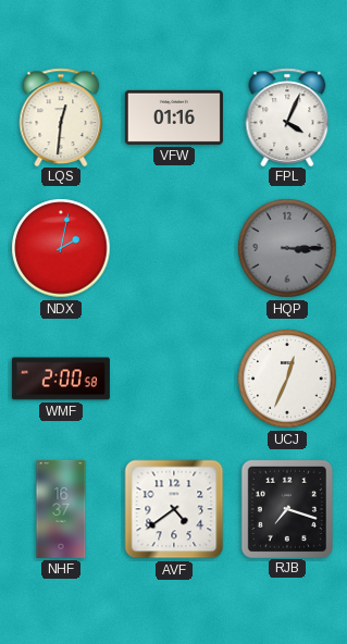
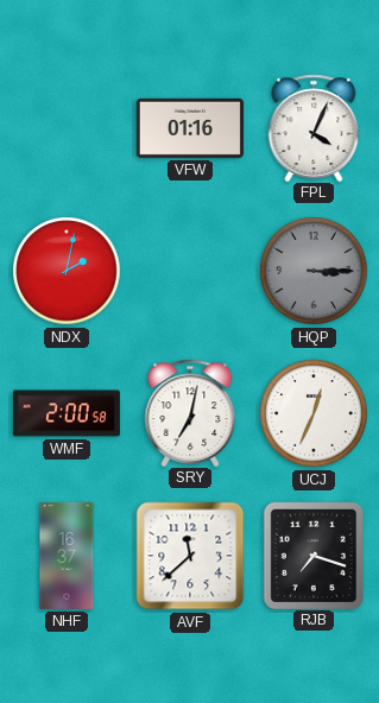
LQS: 12:31 -> none
SRY: none -> 7:02
AVF: 4:39 -> 11:38
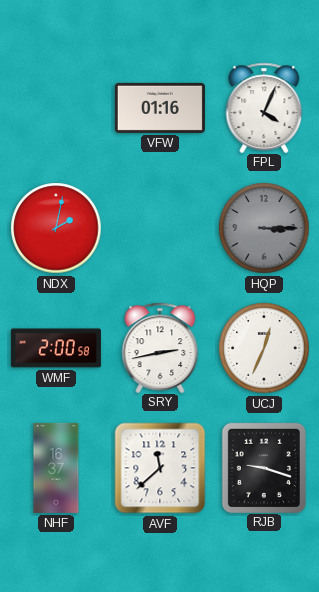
SRY: 7:02 -> 2:43
RJB: 7:18 -> 9:18
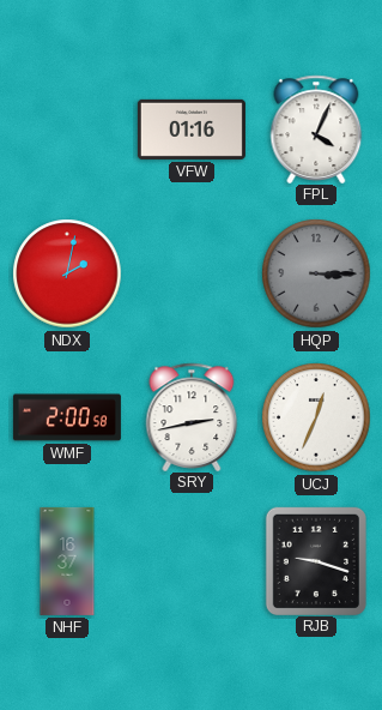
AVF: 11:38 -> none
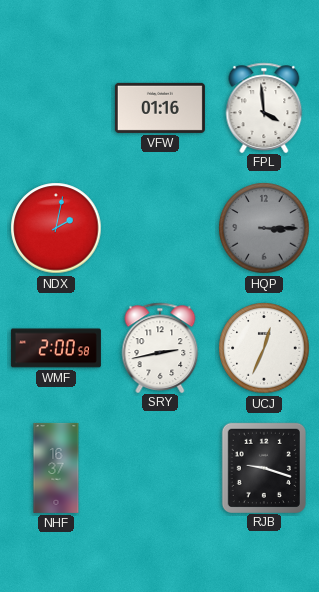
FPL: 4:04 -> 3:59
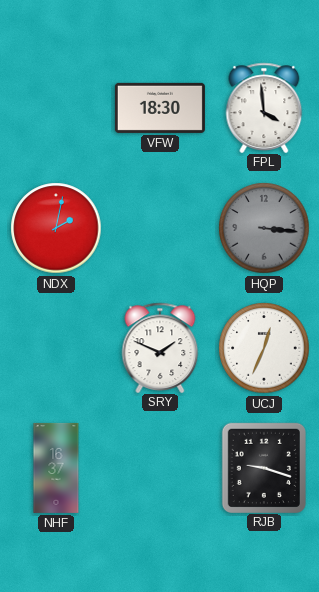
VFW: 01:16 -> 18:30
HQP: 3:15 -> 3:16
WMF: 2:00 -> none
SRY: 2:43 -> 1:49
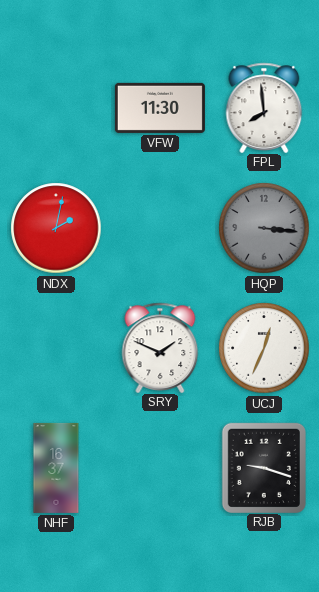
VFW: 18:30 -> 11:30
FPL: 3:59 -> 7:59
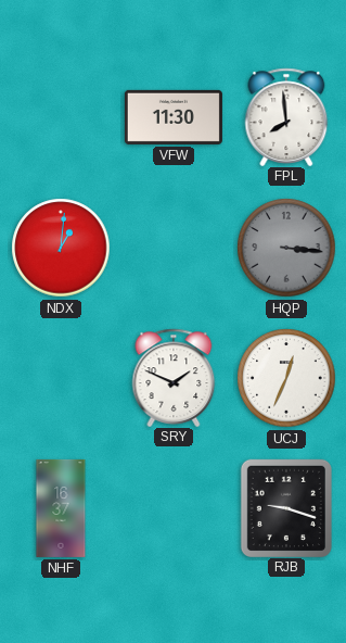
NDX: 2:02 -> 1:01
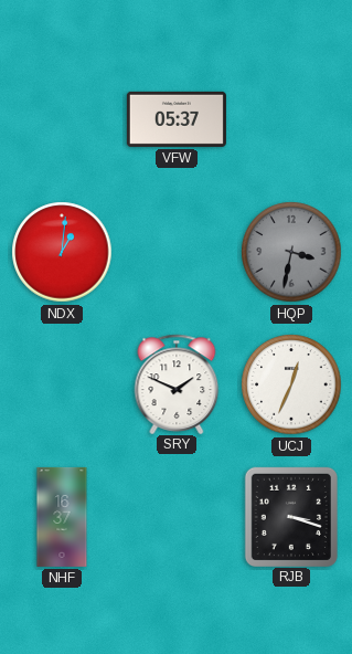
VFW: 11:30 -> 05:37
FPL: 7:59 -> none
HQP: 3:16 -> 3:32
RJB: 9:18 -> 3:18
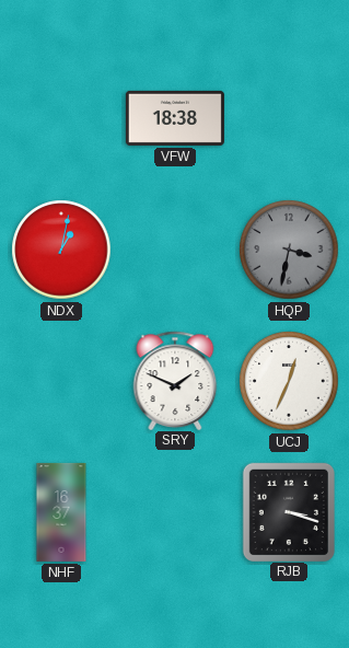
VFW: 05:37 -> 18:38
NDX: 1:01 -> 1:02
